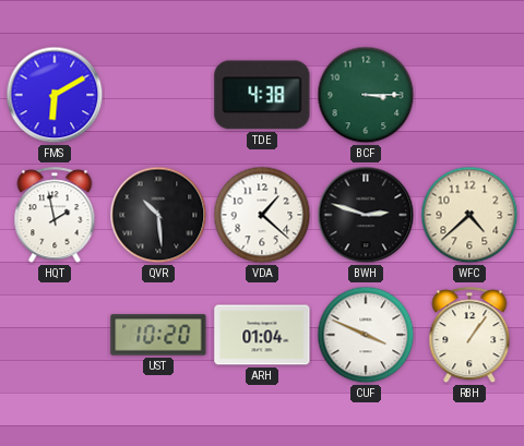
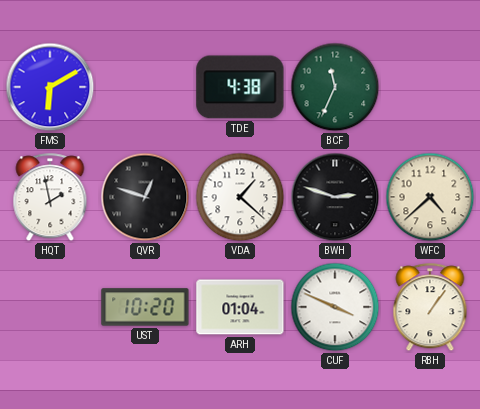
BCF: 3:15 -> 11:34
QVR: 10:29 -> 12:48
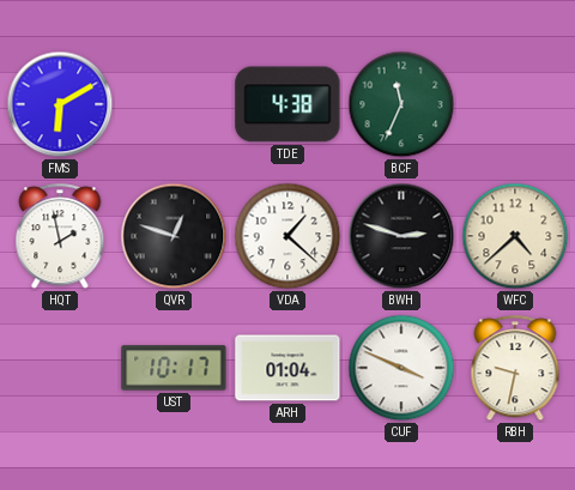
UST: 10:20 -> 10:17
RBH: 1:06 -> 9:32
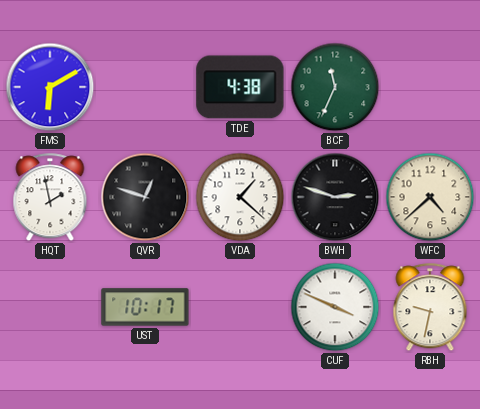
ARH: 01:04 -> none
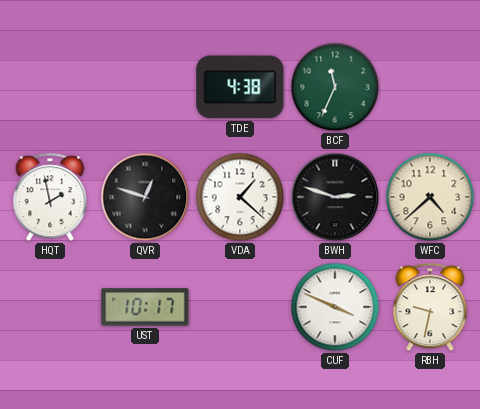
FMS: 6:10 -> none
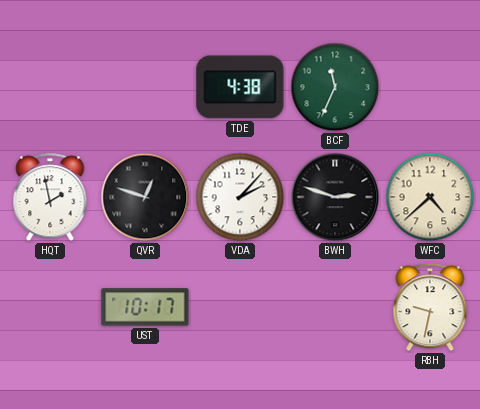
VDA: 1:22 -> 2:07
CUF: 3:49 -> none
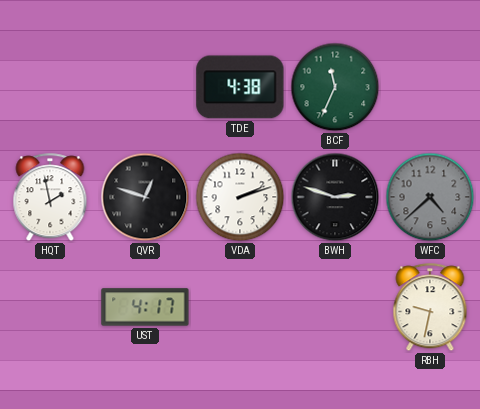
VDA: 2:07 -> 2:12
WFC dial: cream -> grey
UST: 10:17 -> 4:17
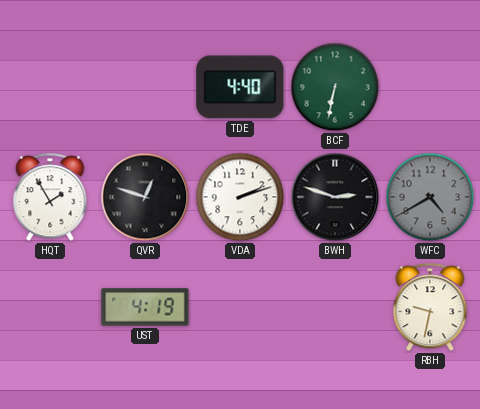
TDE: 4:38 -> 4:40
BCF: 11:34 -> 6:32
HQT: 1:58 -> 1:55
WFC: 4:38 -> 4:40
UST: 4:17 -> 4:19
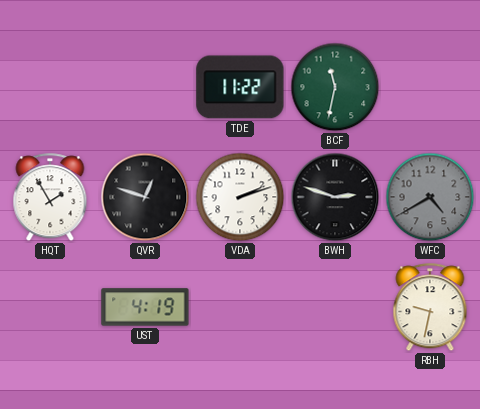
TDE: 4:40 -> 11:22
BCF: 6:32 -> 11:32
